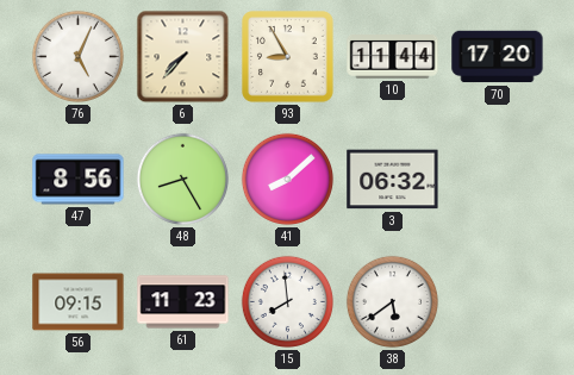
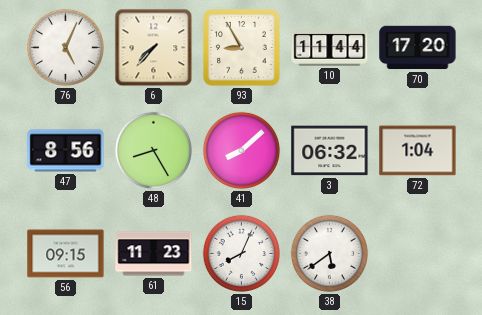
72: none -> 1:04
15: 7:59 -> 8:04
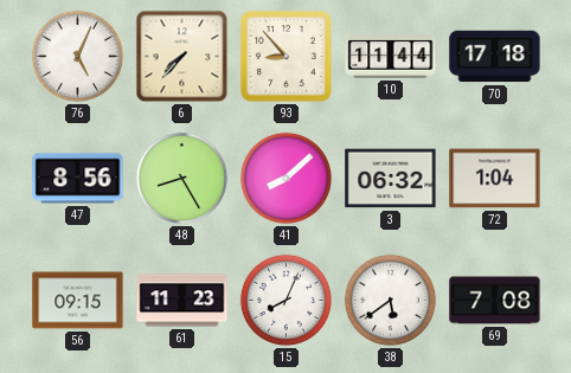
93: 8:55 -> 8:53
70: 17:20 -> 17:18
69: none -> 7:08
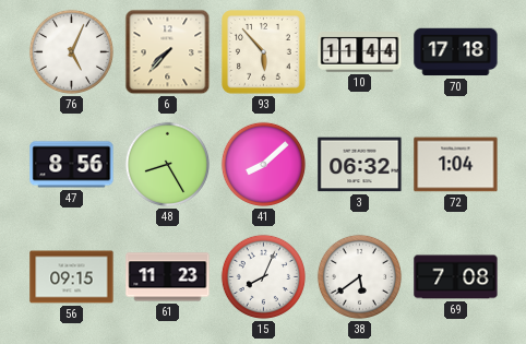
93: 8:53 -> 5:53
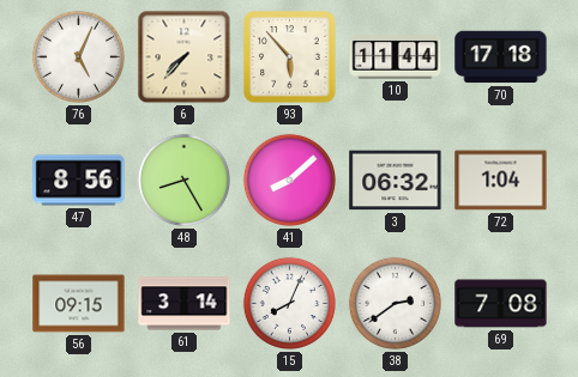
61: 11:23 -> 3:14
38: 5:39 -> 2:39
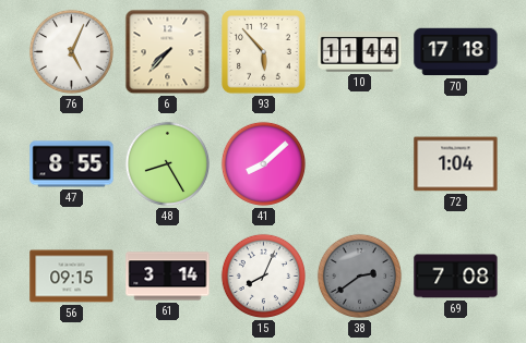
47: 8:56 -> 8:55
3: 06:32 -> none
38 dial: white -> grey
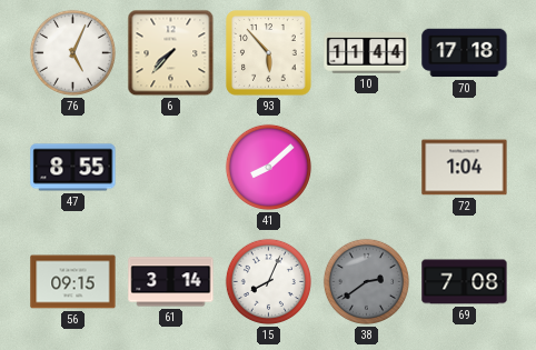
48: 8:25 -> none
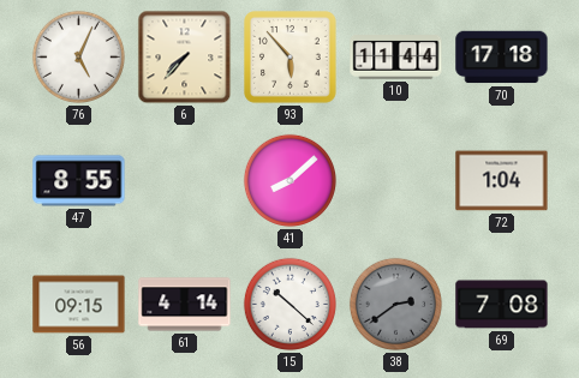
61: 3:14 -> 4:14
15: 8:04 -> 10:22
